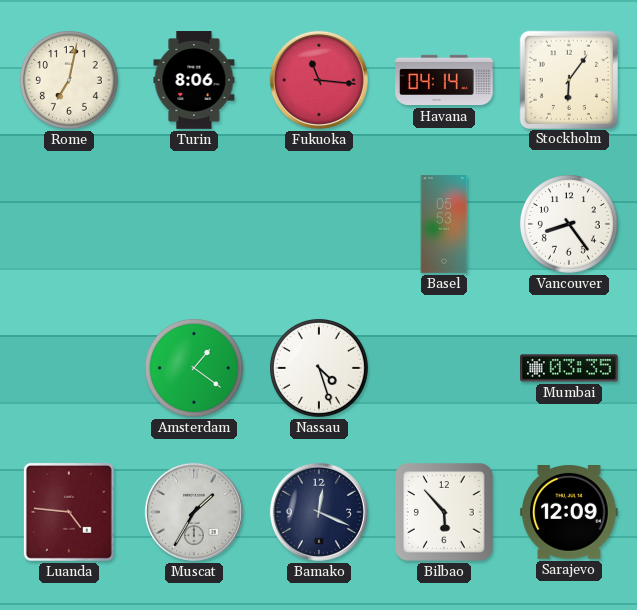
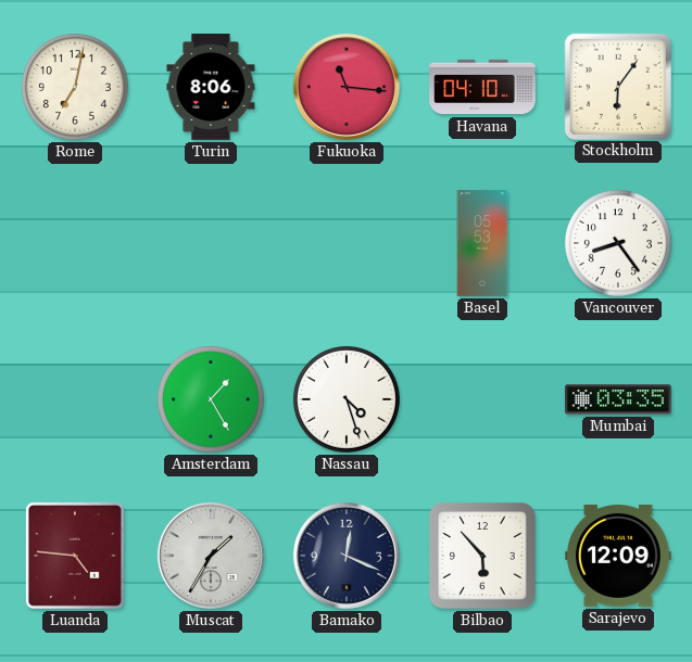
Havana: 04:14 -> 04:10
Amsterdam: 1:21 -> 1:25
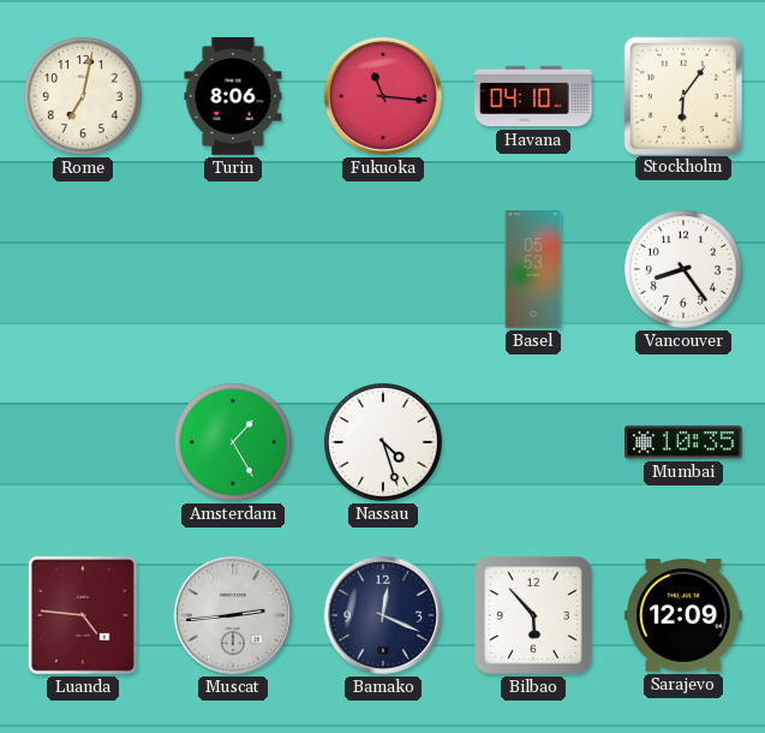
Mumbai: 03:35 -> 10:35
Muscat: 1:35 -> 2:44
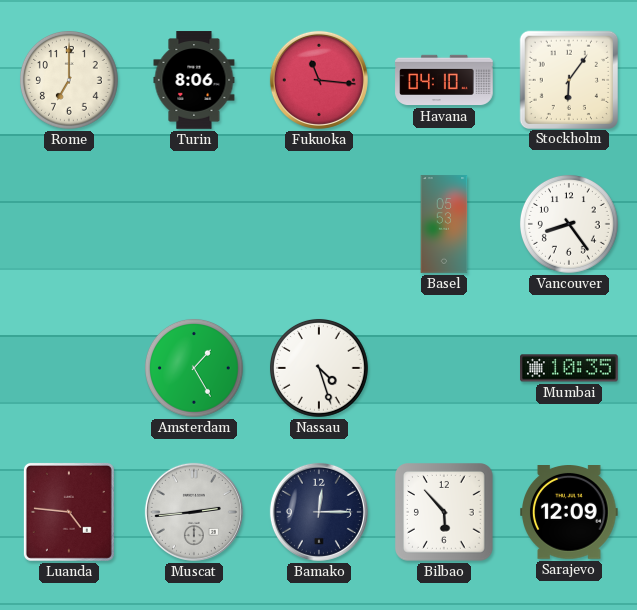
Rome: 7:02 -> 7:00
Bamako: 12:19 -> 12:15
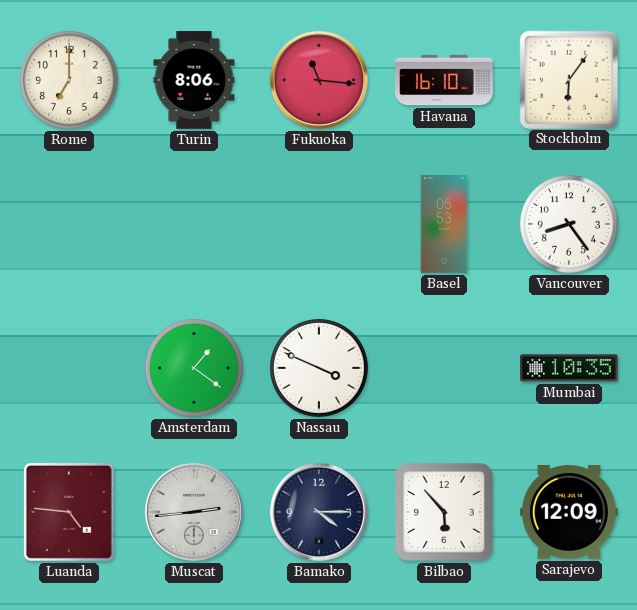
Havana: 04:10 -> 16:10
Amsterdam: 1:25 -> 1:21
Nassau: 4:27 -> 3:49
Bamako: 12:15 -> 4:15
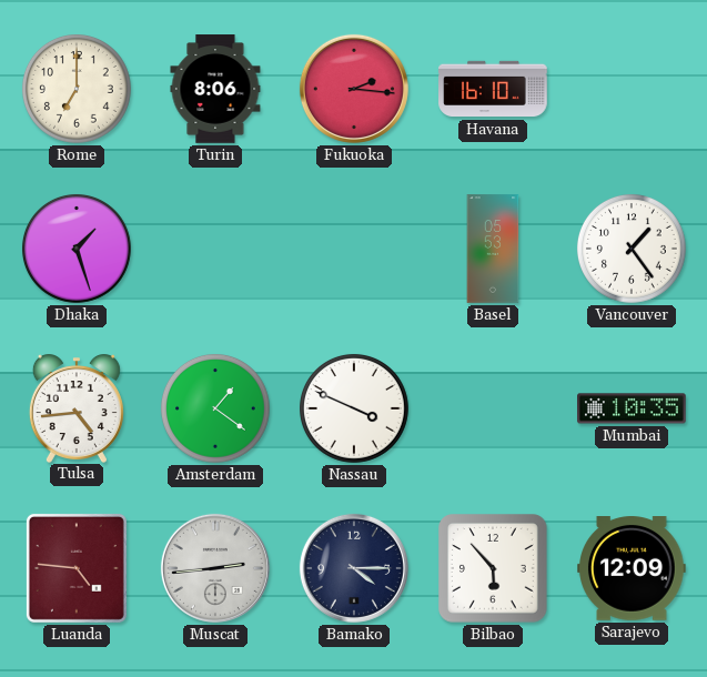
Fukuoka: 11:16 -> 2:16
Stockholm: 6:06 -> none
Dhaka: none -> 1:27
Vancouver: 8:24 -> 1:24
Tulsa: none -> 4:44
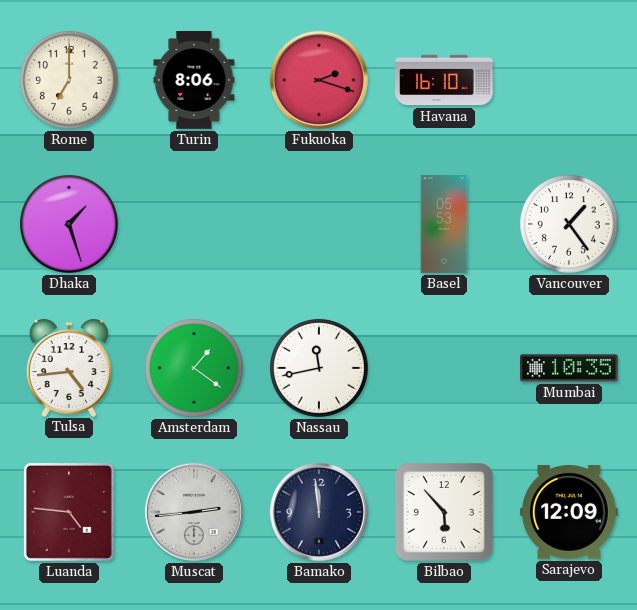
Fukuoka: 2:16 -> 2:18
Nassau: 3:49 -> 11:43
Bamako: 4:15 -> 11:59
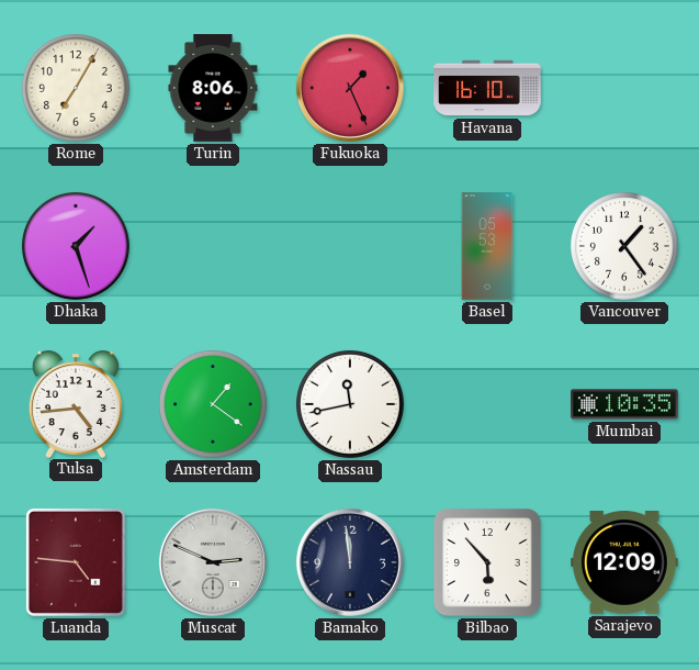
Rome: 7:00 -> 7:05
Fukuoka: 2:18 -> 1:26
Muscat: 2:44 -> 2:49
